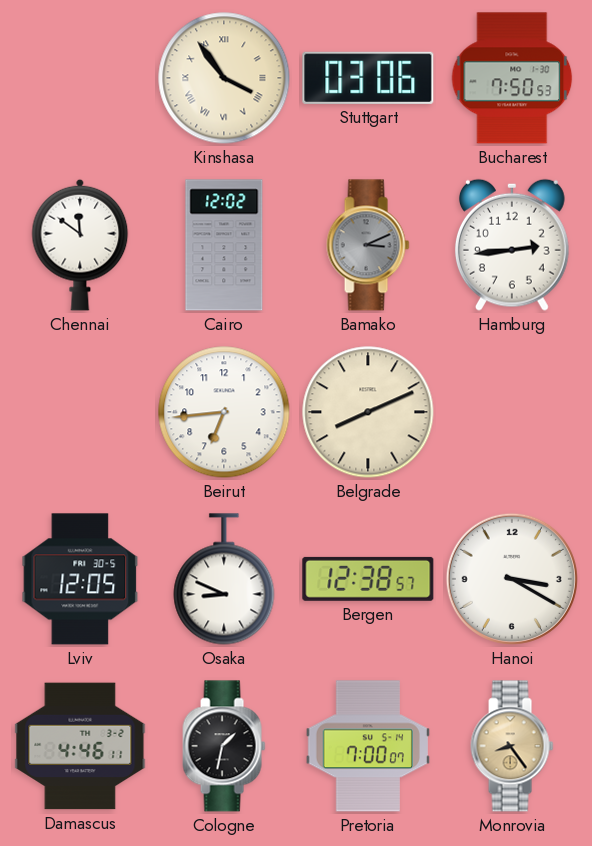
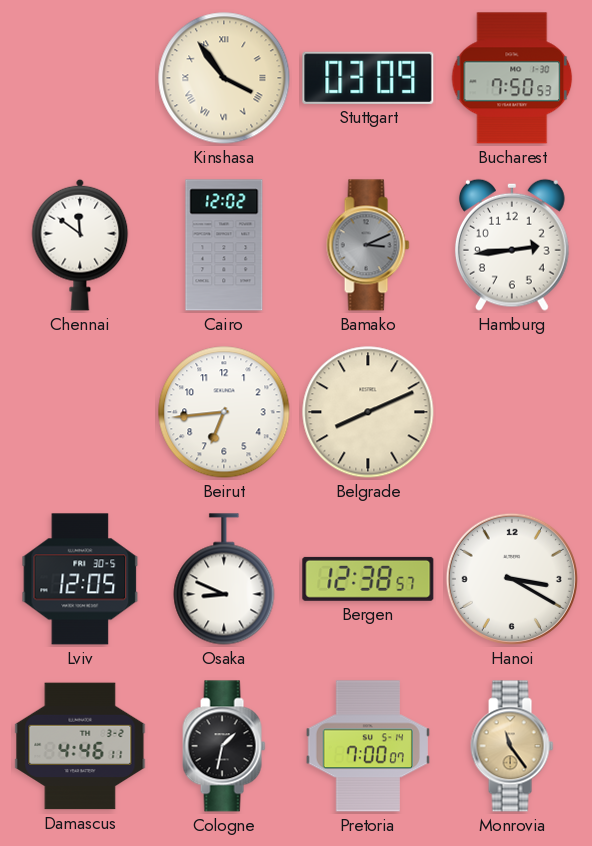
Stuttgart: 03:06 -> 03:09
Monrovia: 8:24 -> 11:24
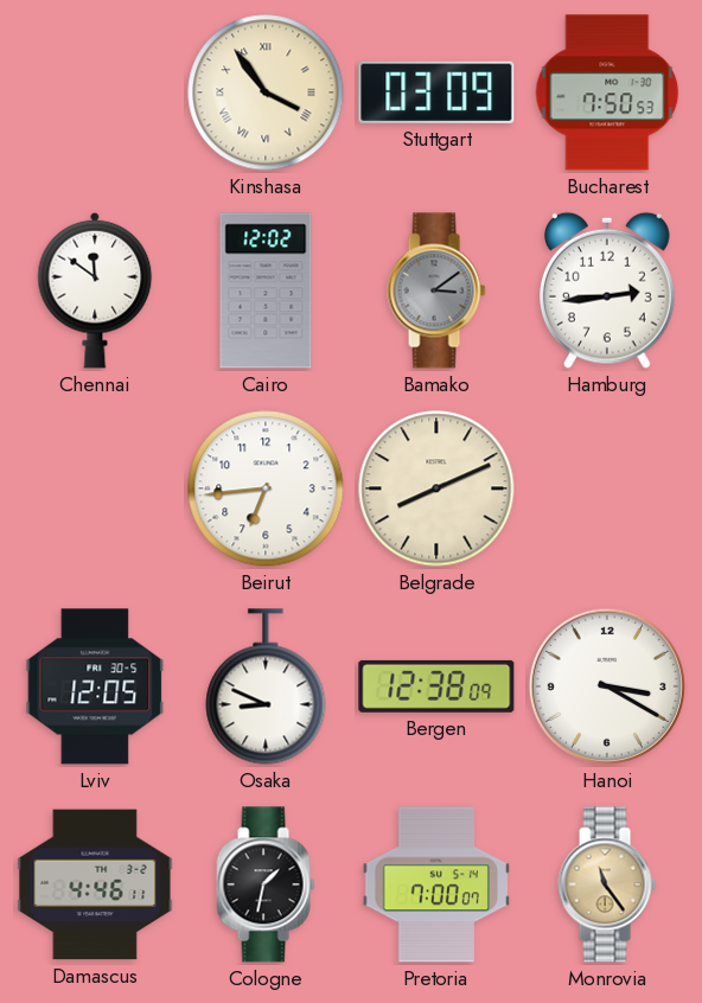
Bamako: 3:11 -> 3:09
Bergen: 12:38:57 -> 12:38:09
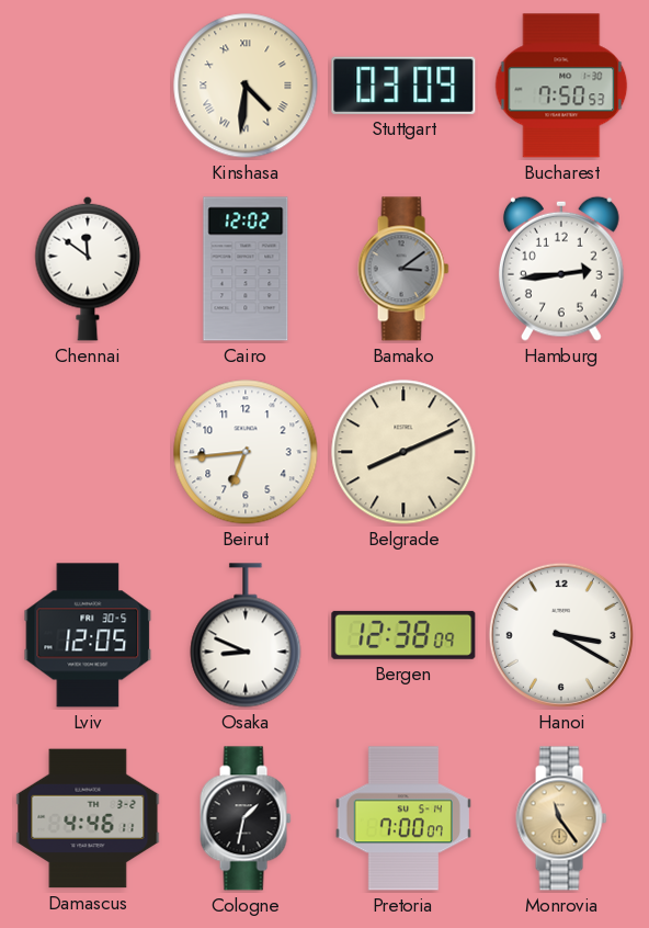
Kinshasa: 3:54 -> 4:31
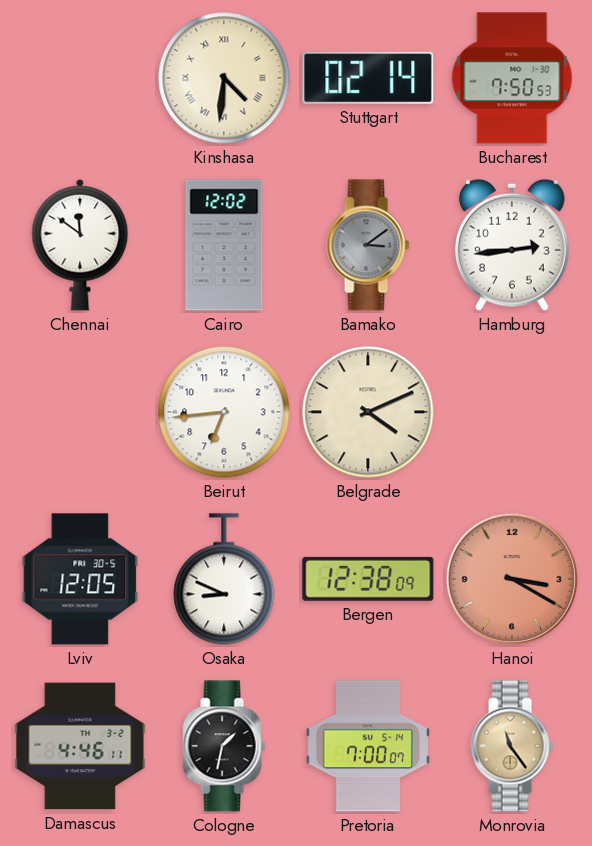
Stuttgart: 03:09 -> 02:14
Belgrade: 8:11 -> 4:11
Hanoi dial: white -> salmon
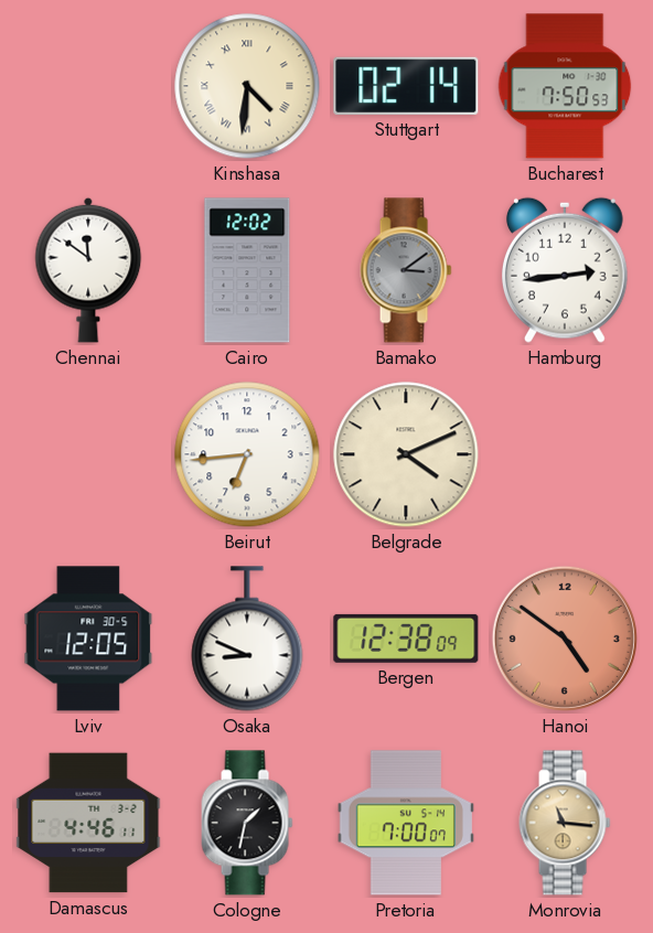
Hanoi: 3:20 -> 4:51
Monrovia: 11:24 -> 11:16
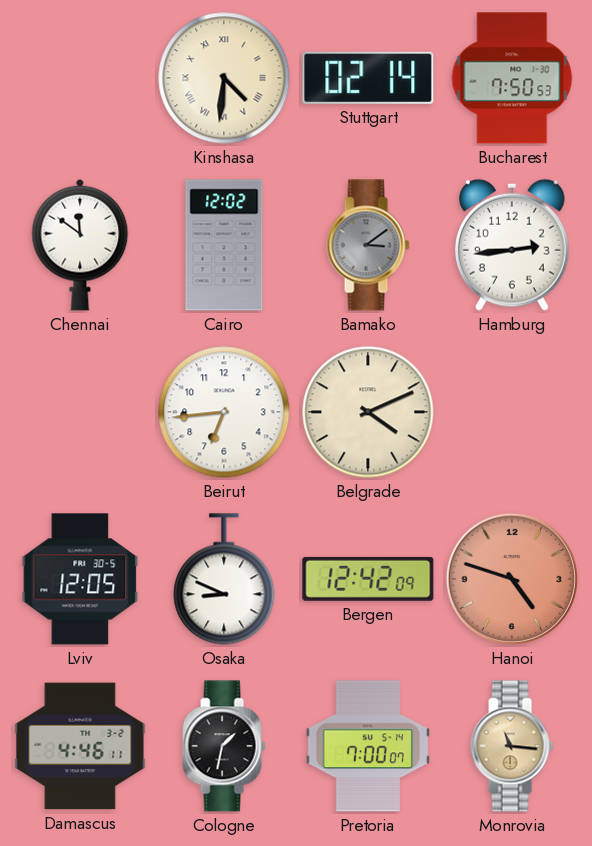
Bergen: 12:38 -> 12:42
Hanoi: 4:51 -> 4:48
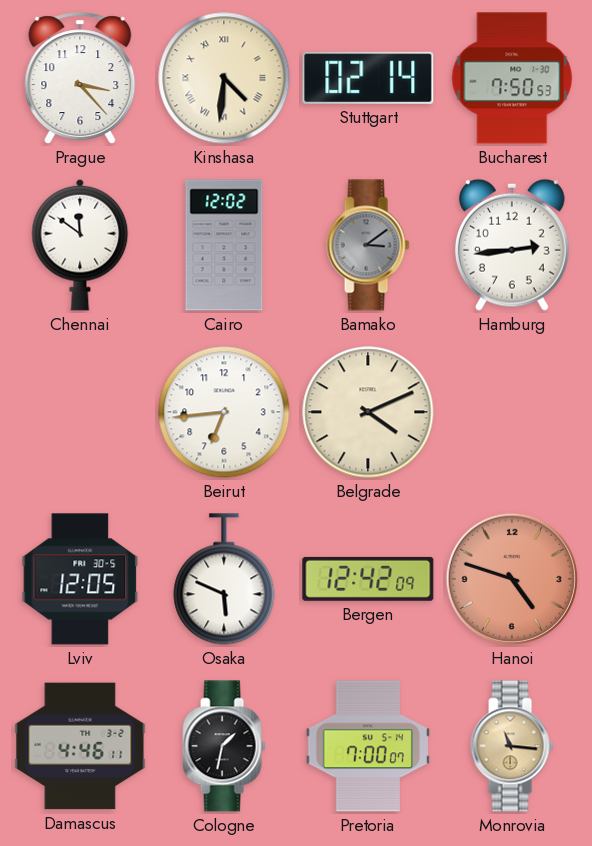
Prague: none -> 3:23
Osaka: 8:49 -> 5:49
